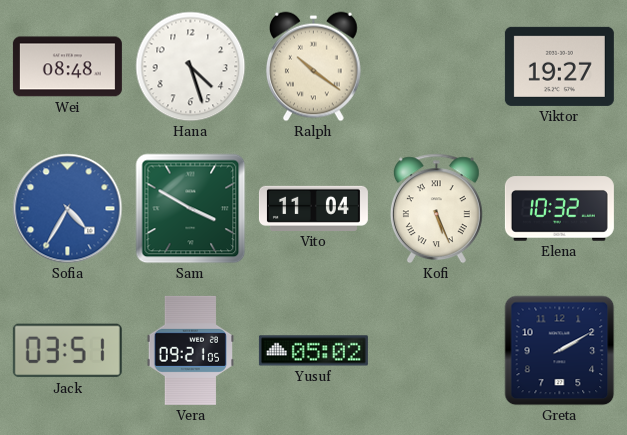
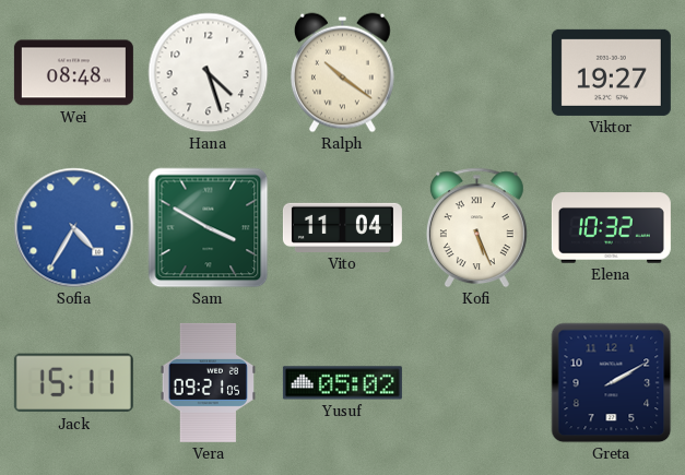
Jack: 03:51 -> 15:11
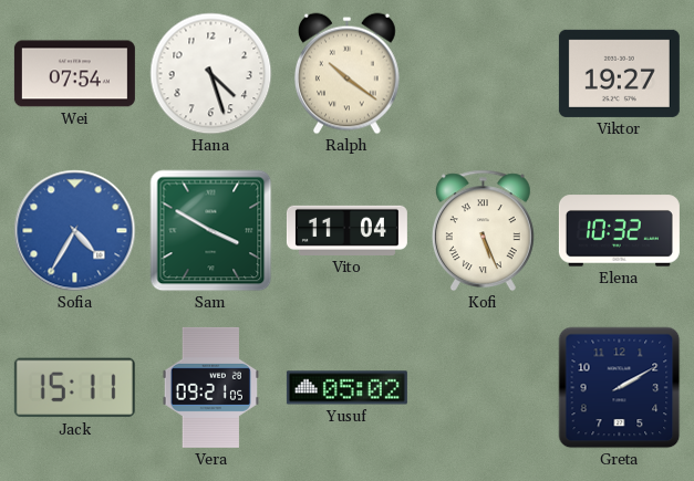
Wei: 08:48 -> 07:54
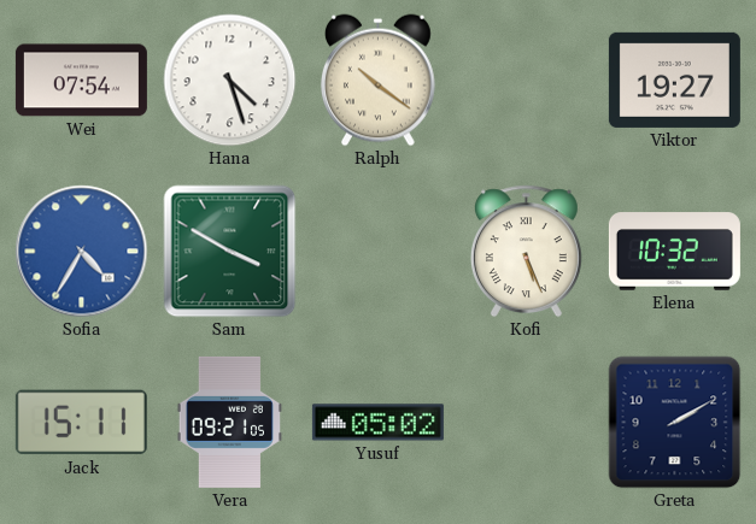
Vito: 11:04 -> none
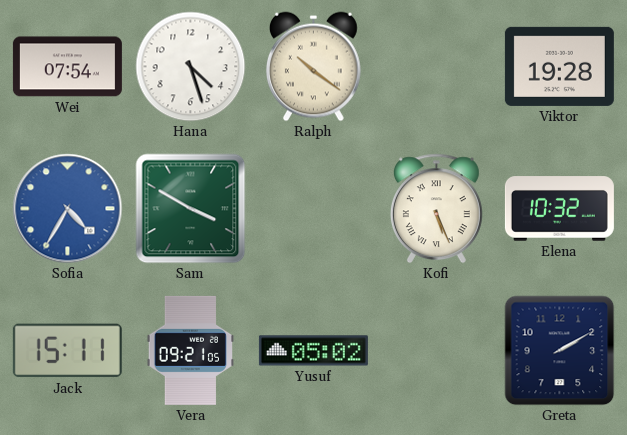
Viktor: 19:27 -> 19:28
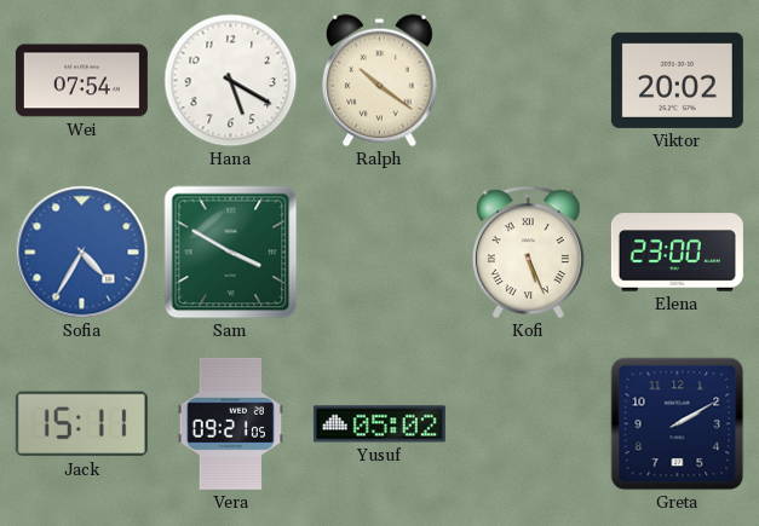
Hana: 4:27 -> 5:20
Viktor: 19:28 -> 20:02
Elena: 10:32 -> 23:00
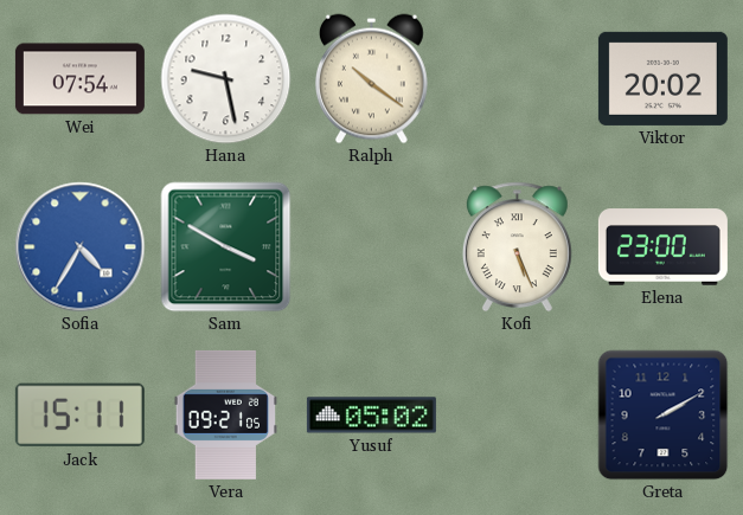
Hana: 5:20 -> 9:28
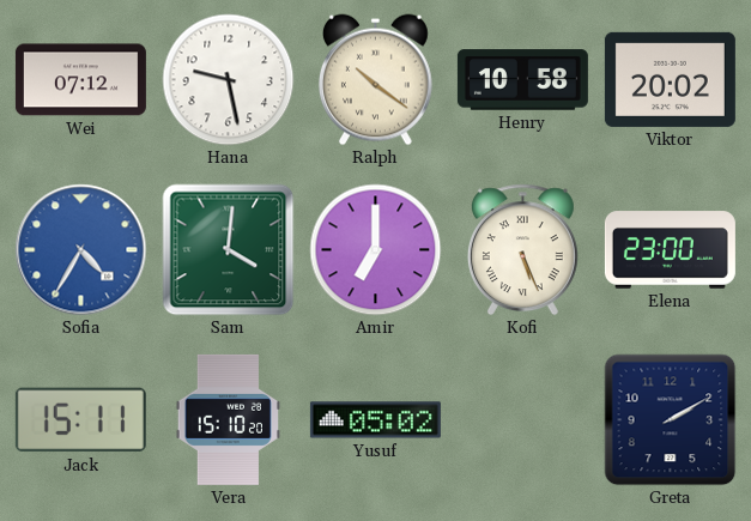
Wei: 07:54 -> 07:12
Henry: none -> 10:58
Sam: 3:50 -> 4:01
Amir: none -> 7:00
Vera: 09:21 -> 15:10
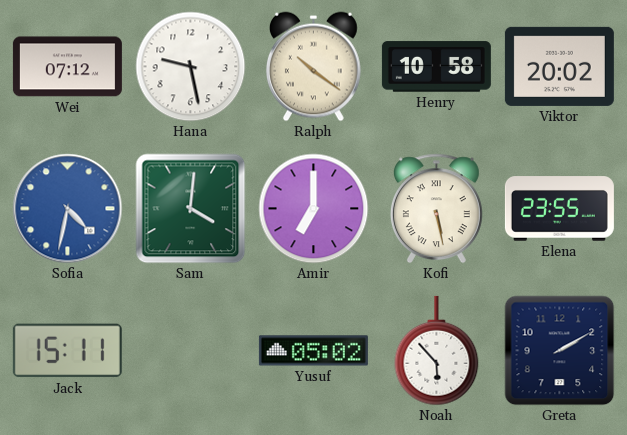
Sofia: 4:35 -> 4:32
Kofi: 5:26 -> 5:28
Elena: 23:00 -> 23:55
Vera: 15:10 -> none
Noah: none -> 5:53
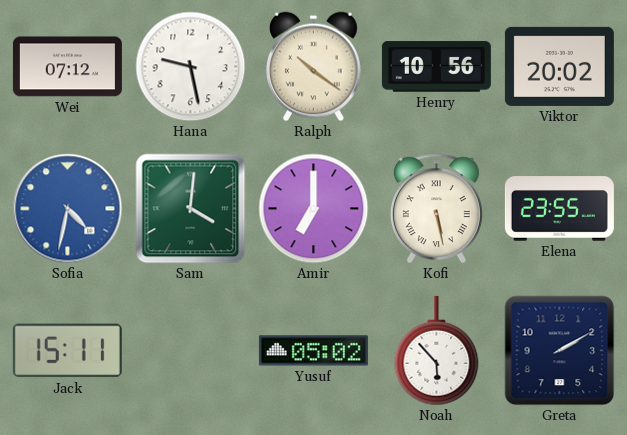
Henry: 10:58 -> 10:56
